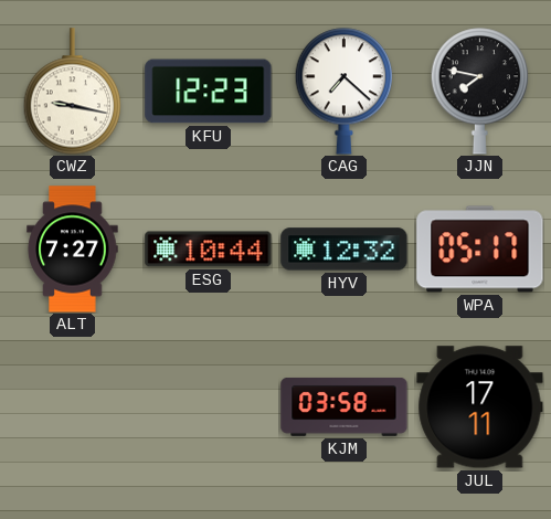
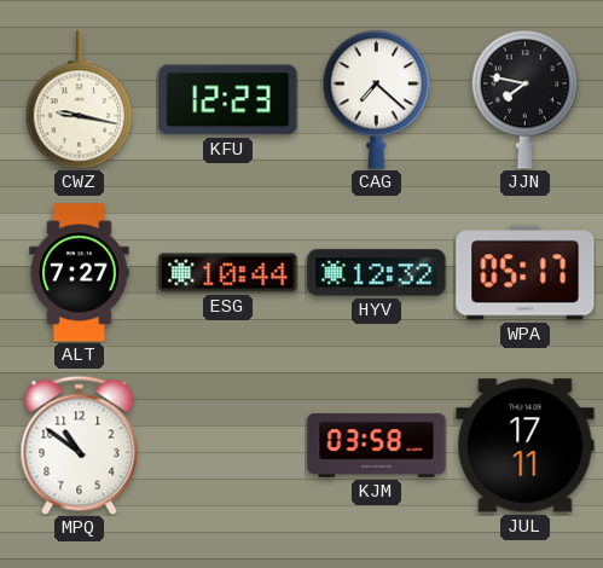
MPQ: none -> 10:51
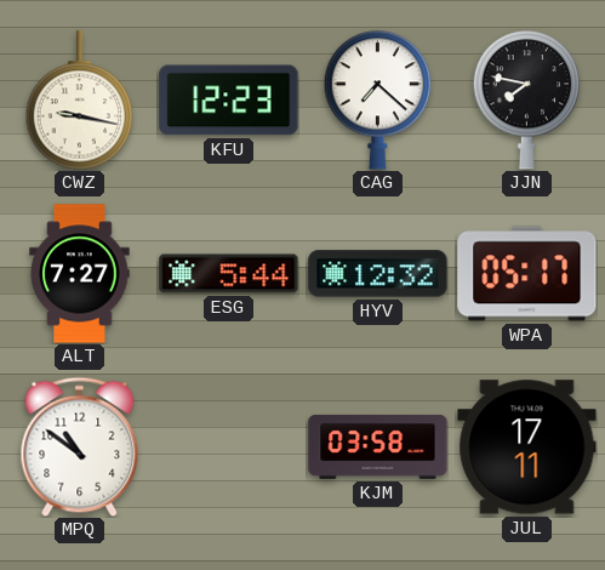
ESG: 10:44 -> 5:44
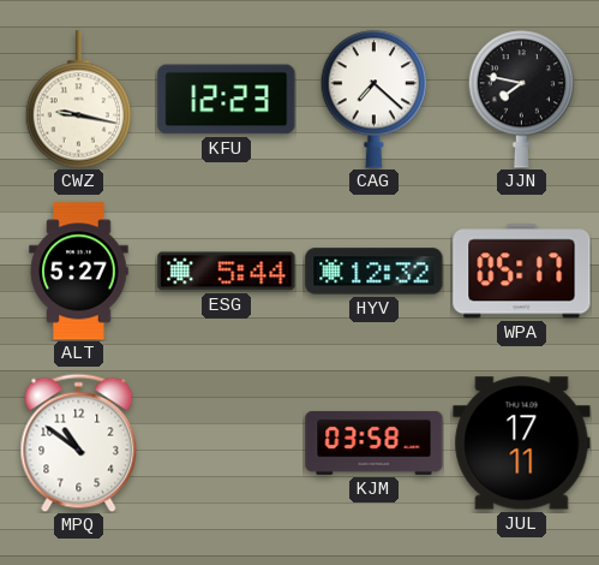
ALT: 7:27 -> 5:27
